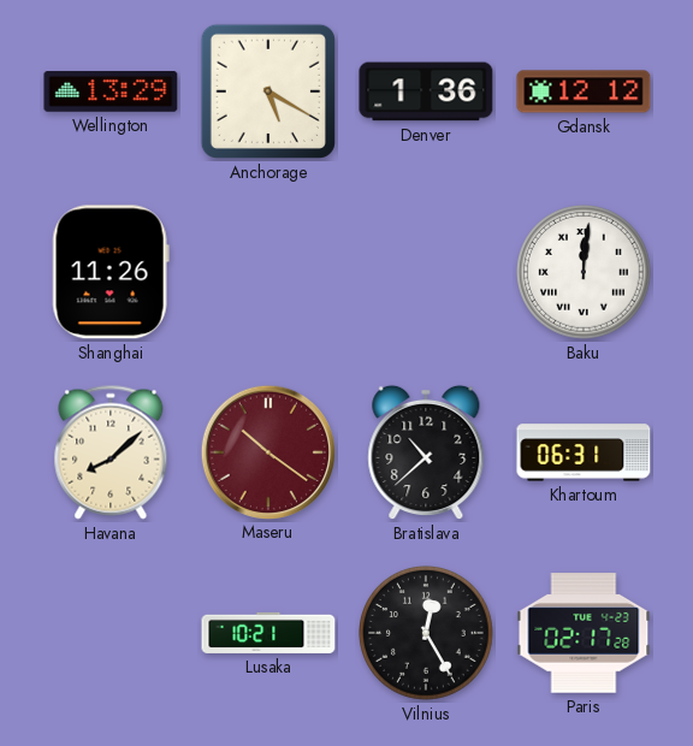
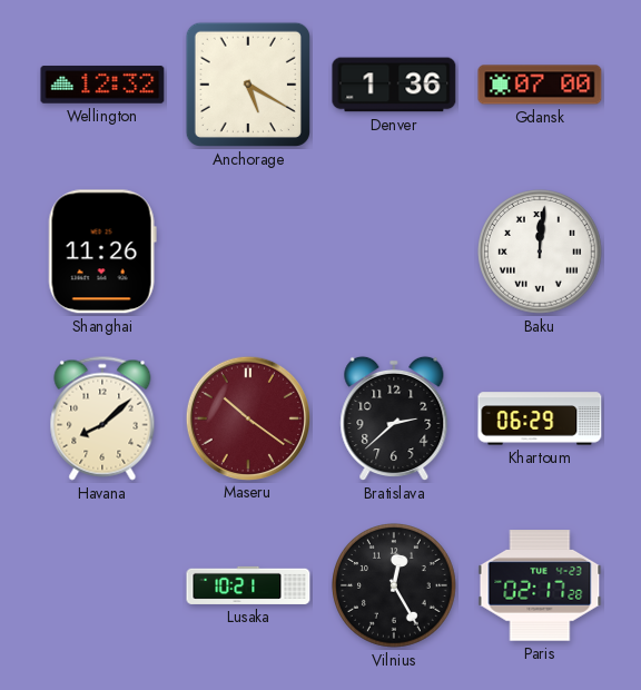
Wellington: 13:29 -> 12:32
Gdansk: 12:12 -> 07:00
Bratislava: 10:38 -> 2:38
Khartoum: 06:31 -> 06:29
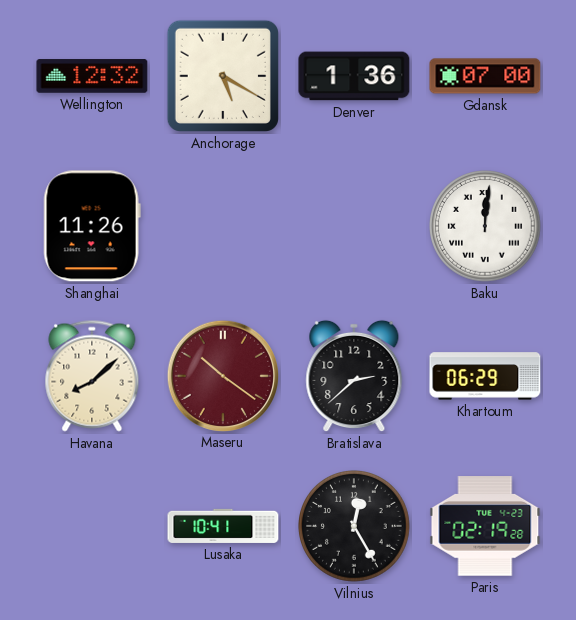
Lusaka: 10:21 -> 10:41
Paris: 02:17 -> 02:19
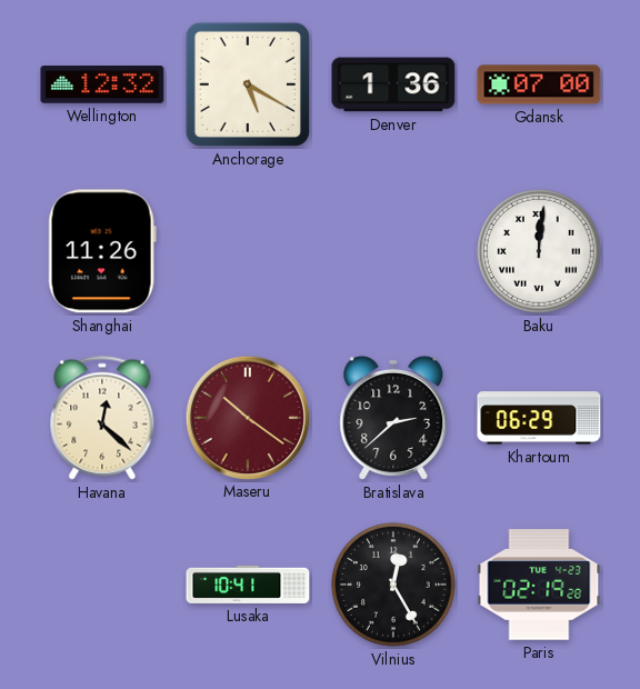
Havana: 8:08 -> 12:22
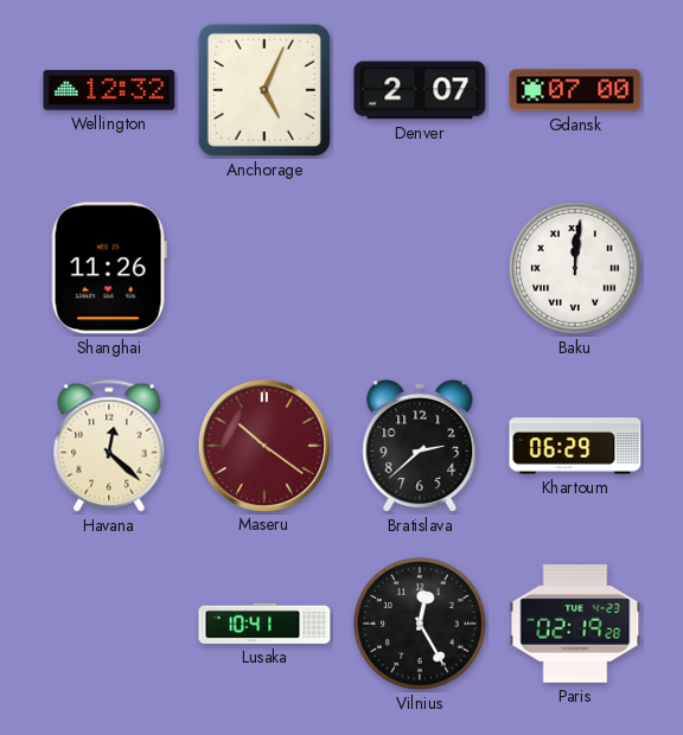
Anchorage: 5:20 -> 5:04
Denver: 1:36 -> 2:07
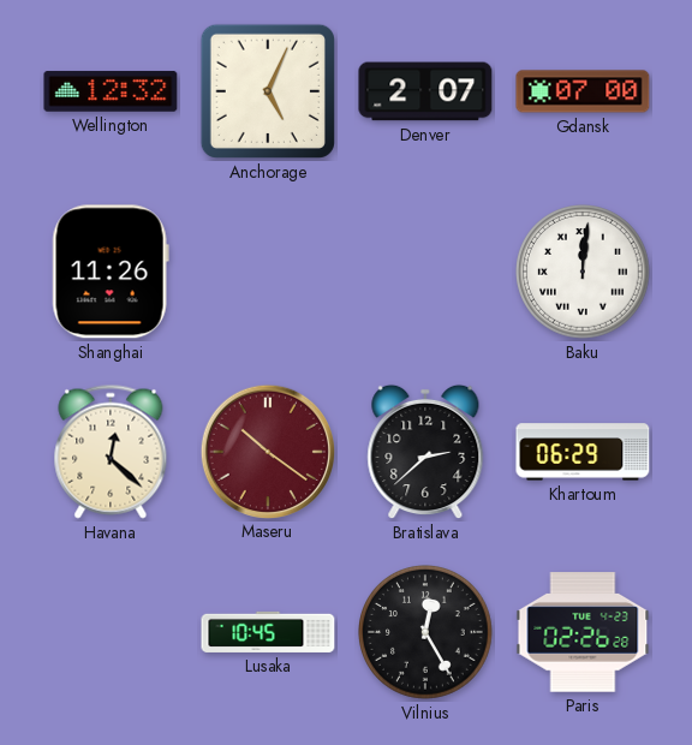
Lusaka: 10:41 -> 10:45
Paris: 02:19 -> 02:26
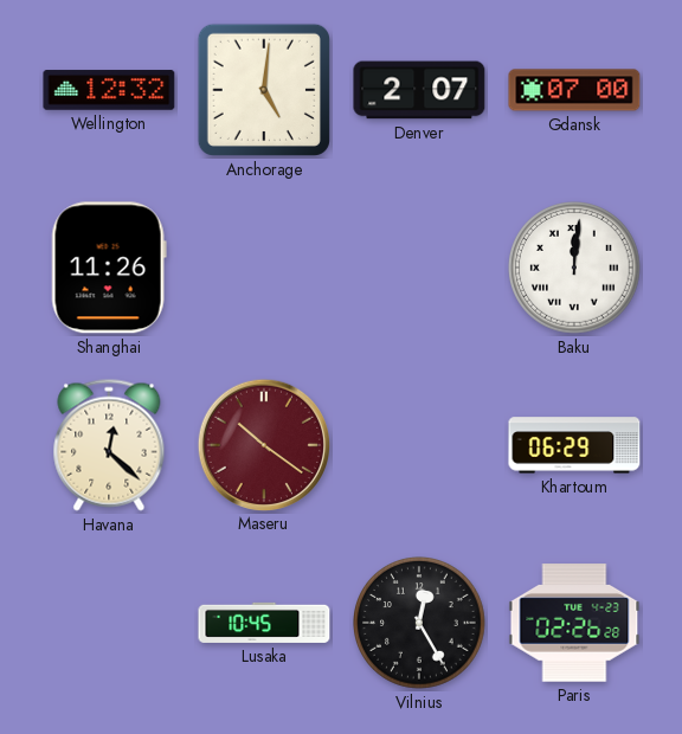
Anchorage: 5:04 -> 5:01
Bratislava: 2:38 -> none
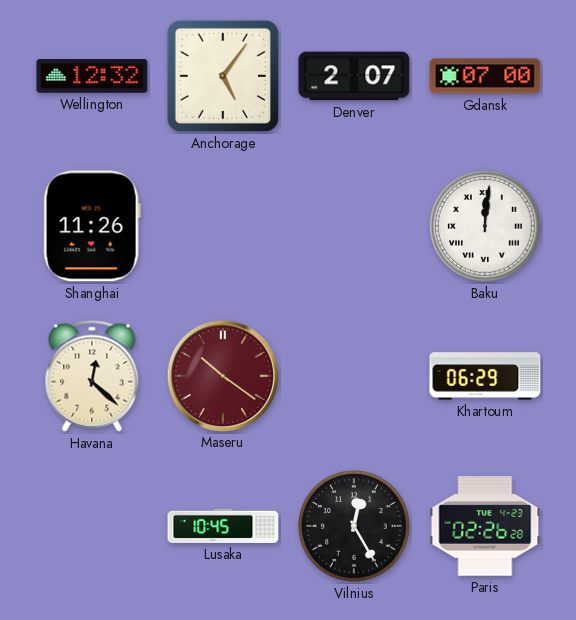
Anchorage: 5:01 -> 5:06
